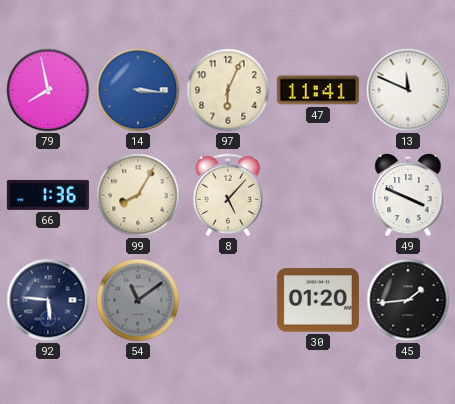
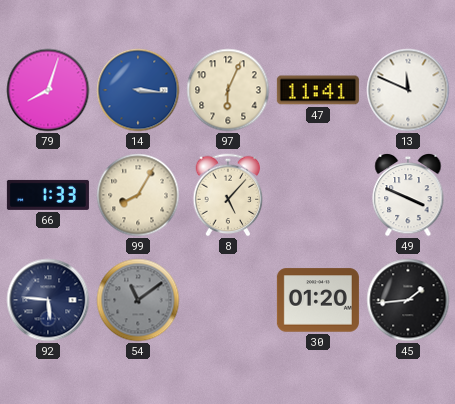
79: 7:58 -> 8:03
66: 1:36 -> 1:33
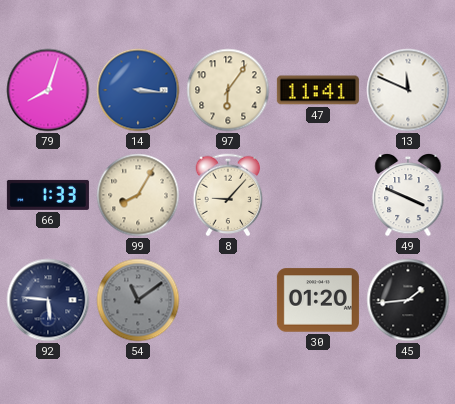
97: 6:04 -> 6:06
8: 5:07 -> 9:07
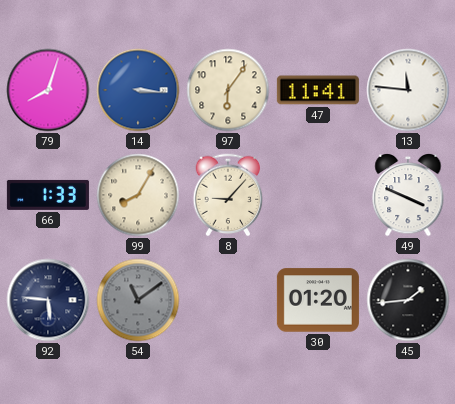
13: 11:49 -> 11:46
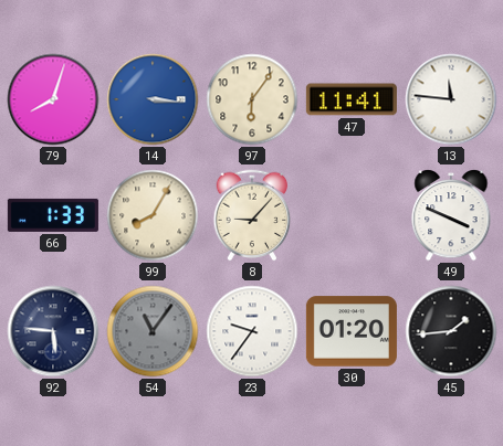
54: 11:09 -> 11:06
23: none -> 9:36
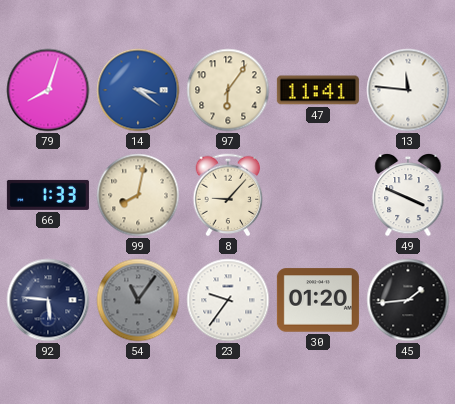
14: 3:16 -> 3:21
99: 8:05 -> 8:02
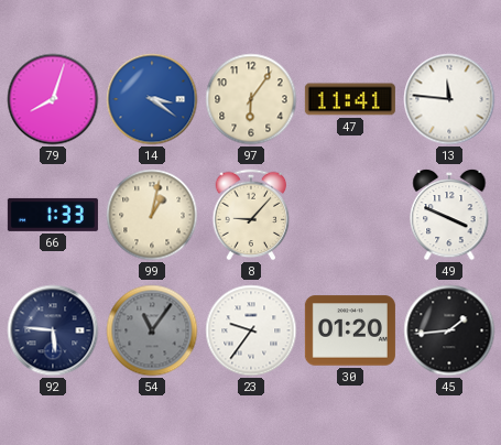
99: 8:02 -> 1:02
